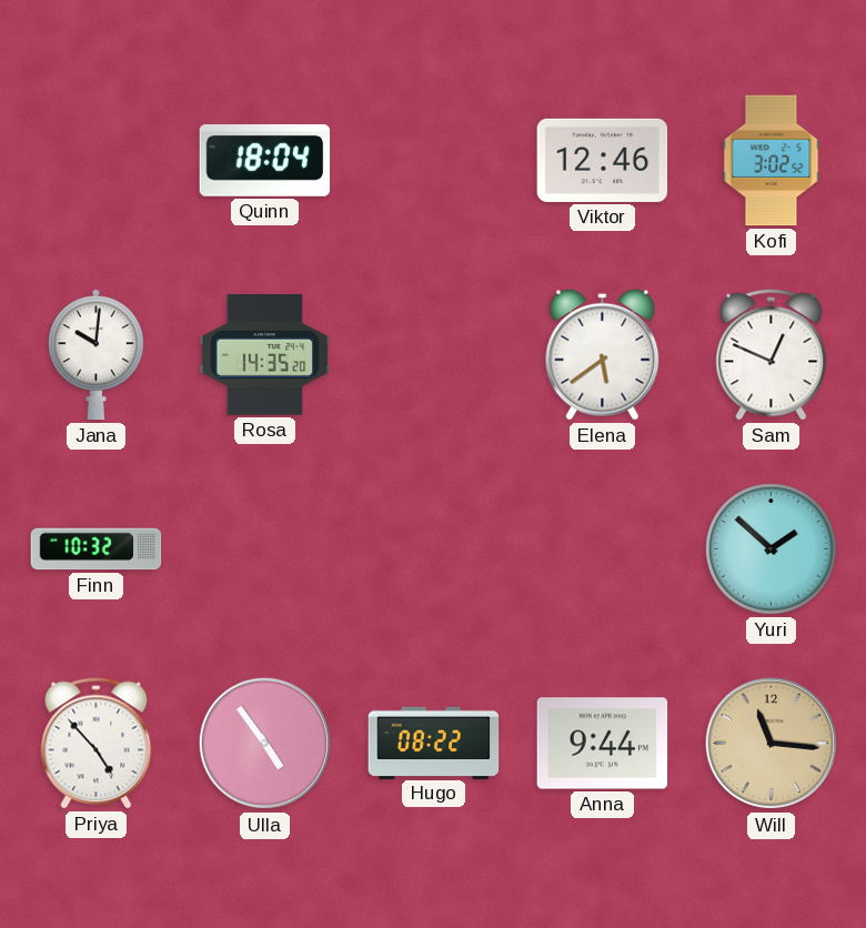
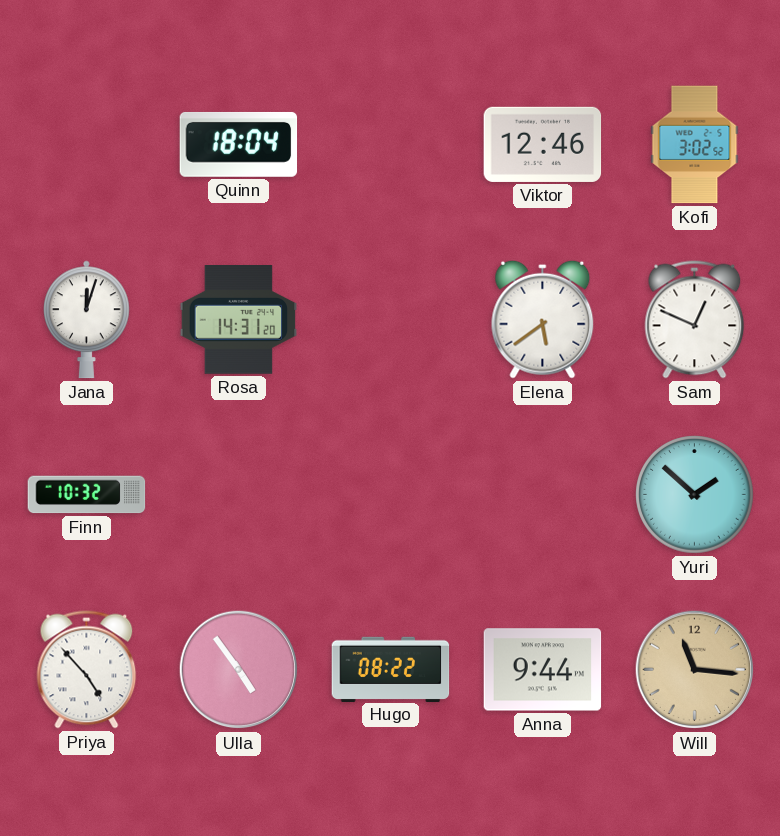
Jana: 10:01 -> 12:03
Rosa: 14:35 -> 14:31
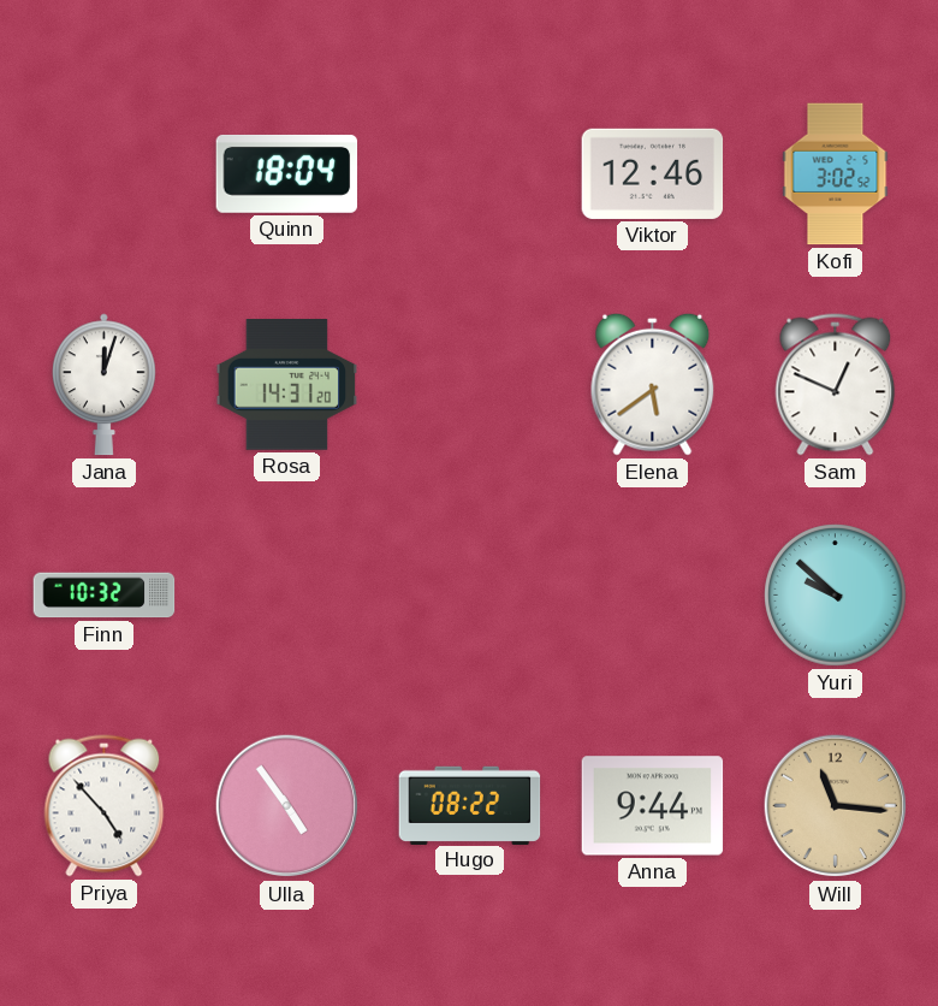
Yuri: 1:52 -> 9:52
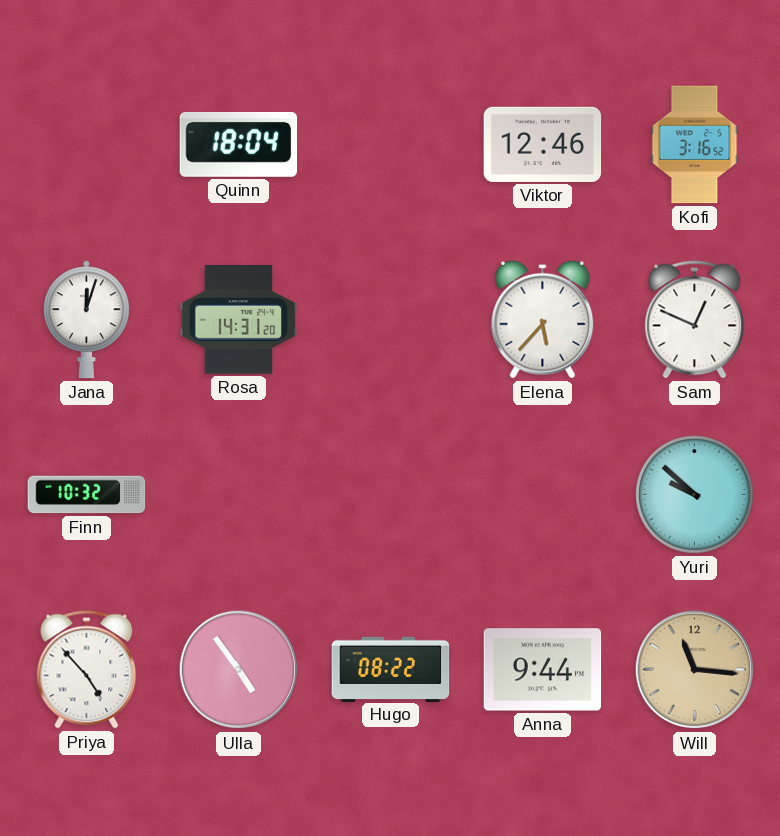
Kofi: 3:02 -> 3:16
Elena: 5:39 -> 5:37
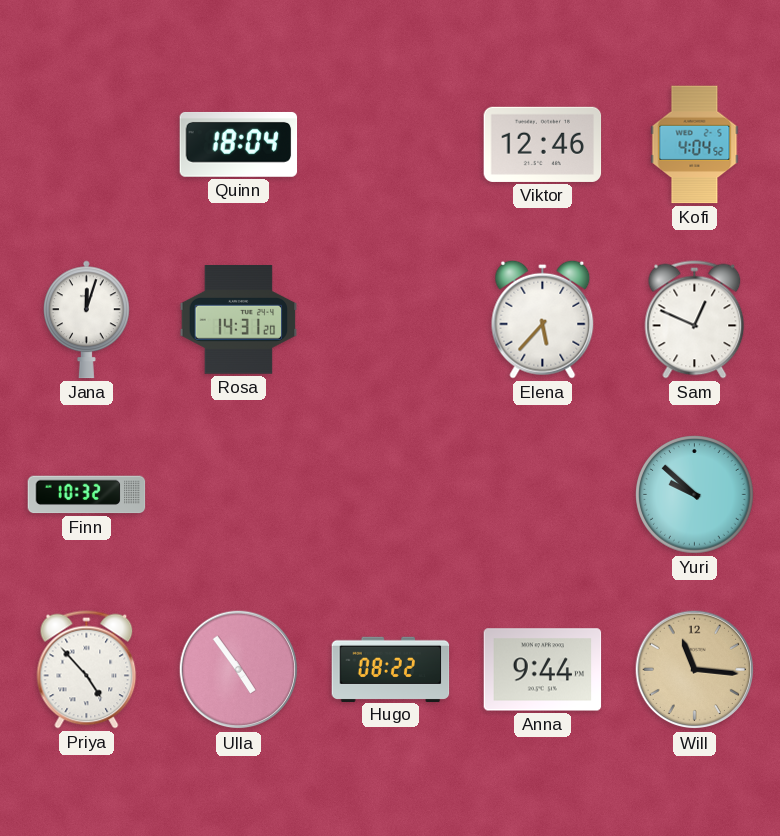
Kofi: 3:16 -> 4:04
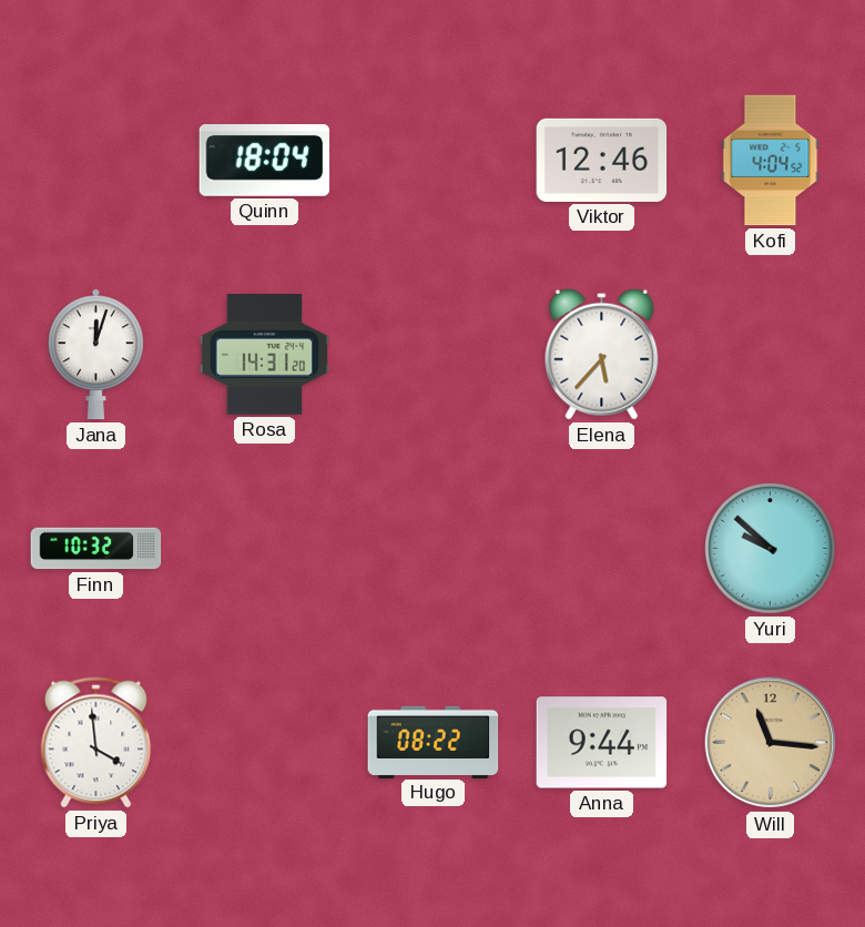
Sam: 12:49 -> none
Priya: 4:53 -> 3:59
Ulla: 4:54 -> none
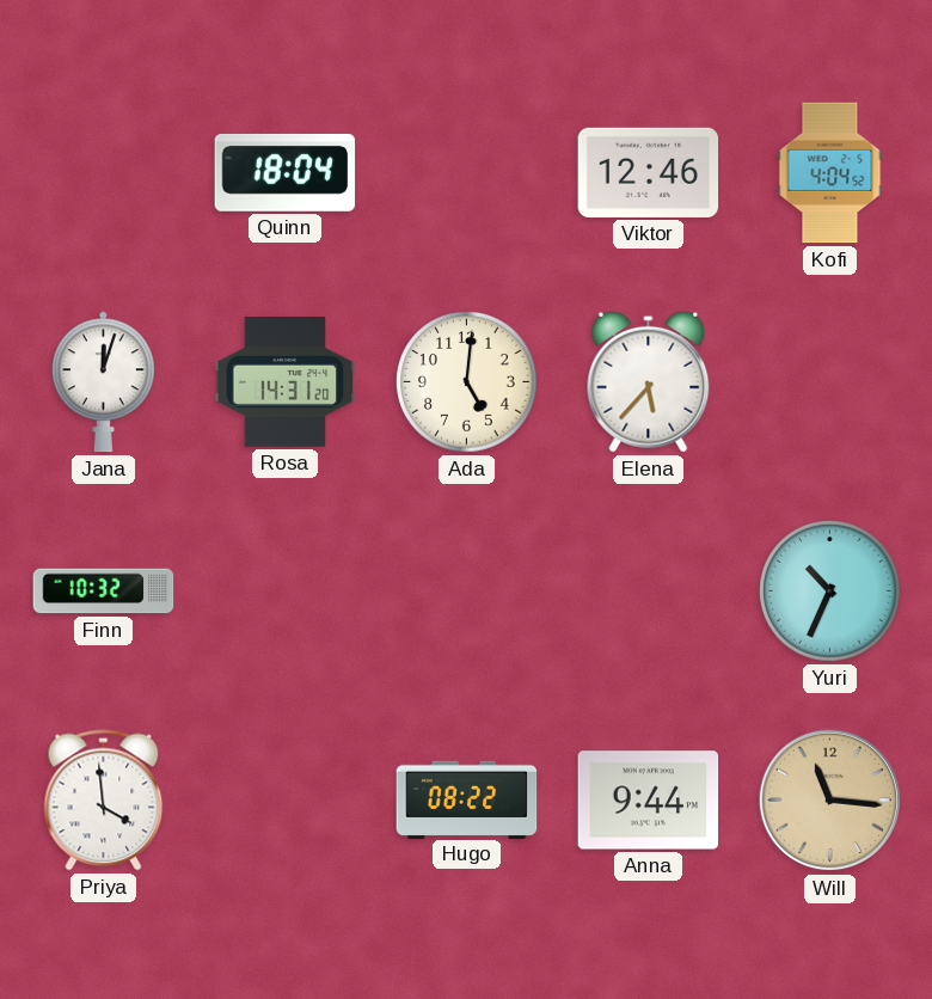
Ada: none -> 5:01
Yuri: 9:52 -> 10:34
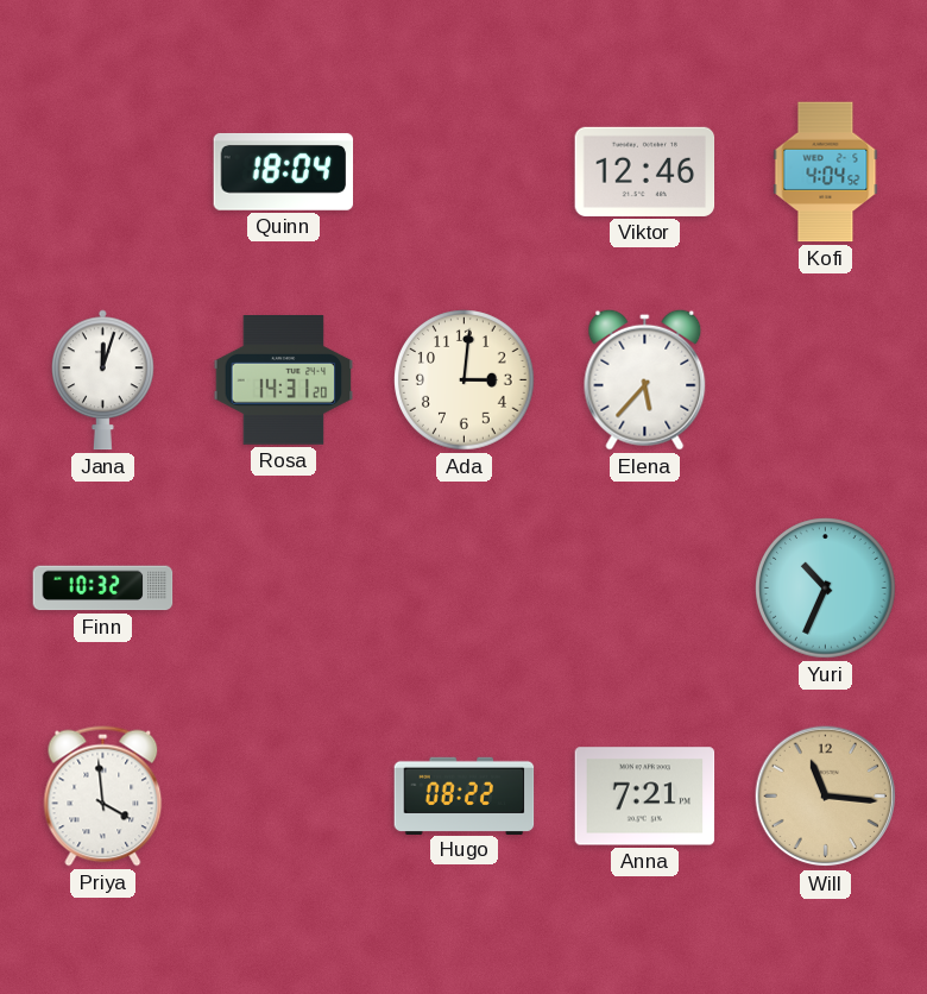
Ada: 5:01 -> 3:01
Anna: 9:44 -> 7:21
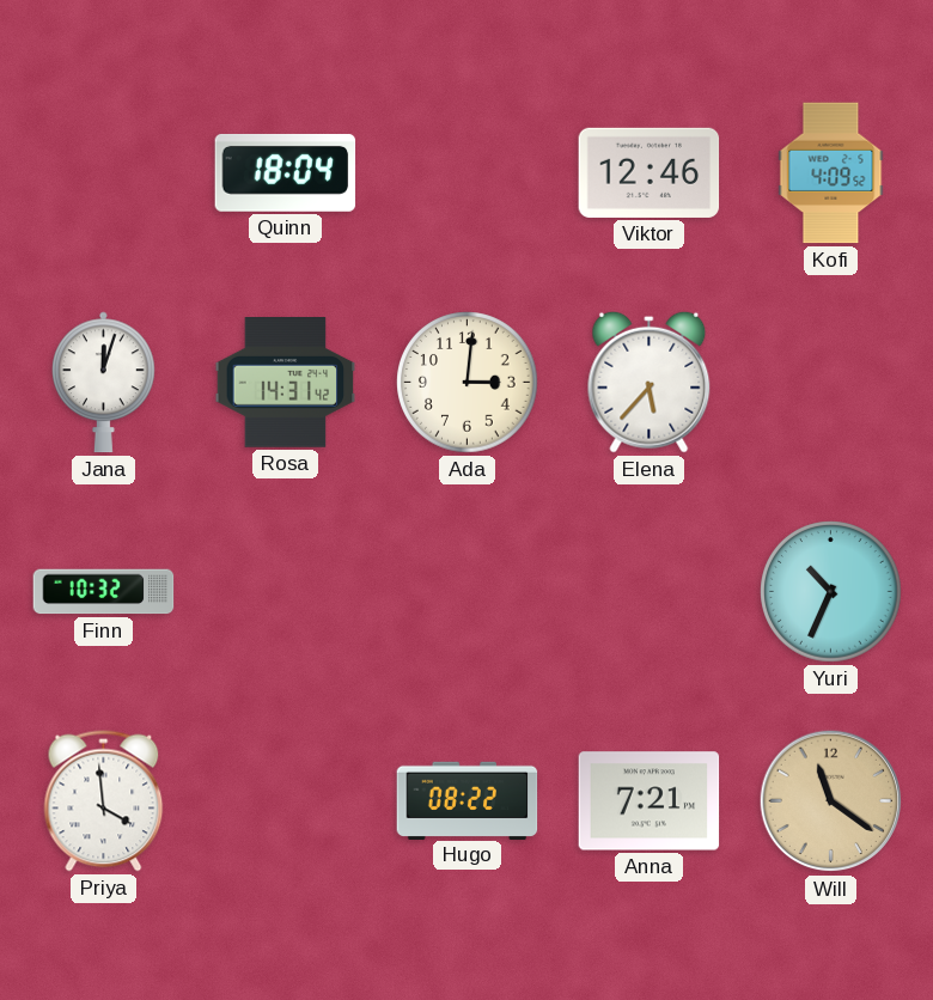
Kofi: 4:04 -> 4:09
Rosa: 14:31:20 -> 14:31:42
Will: 11:16 -> 11:21
